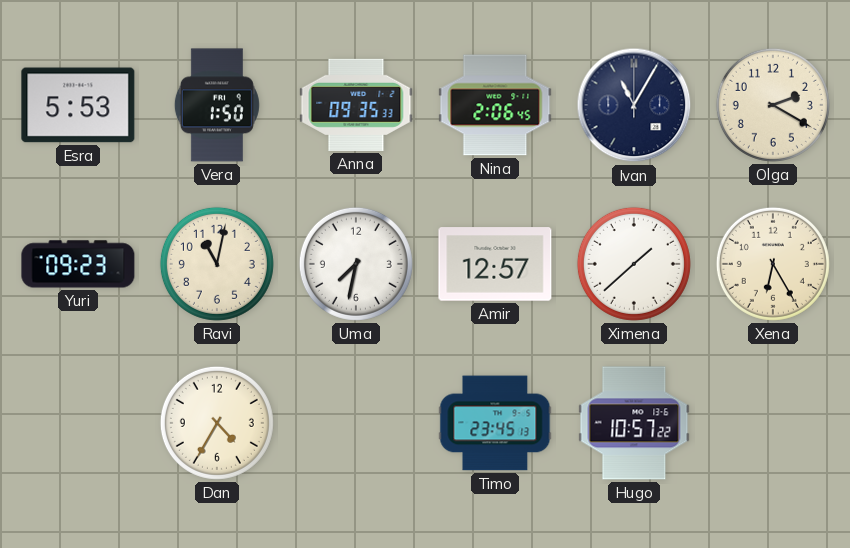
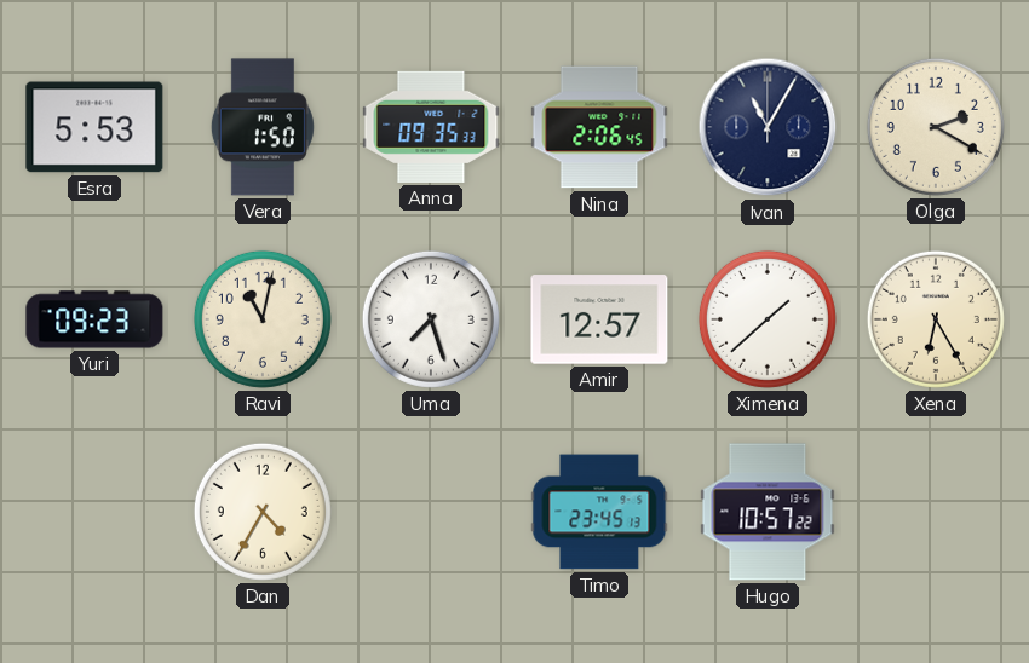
Uma: 7:32 -> 7:27
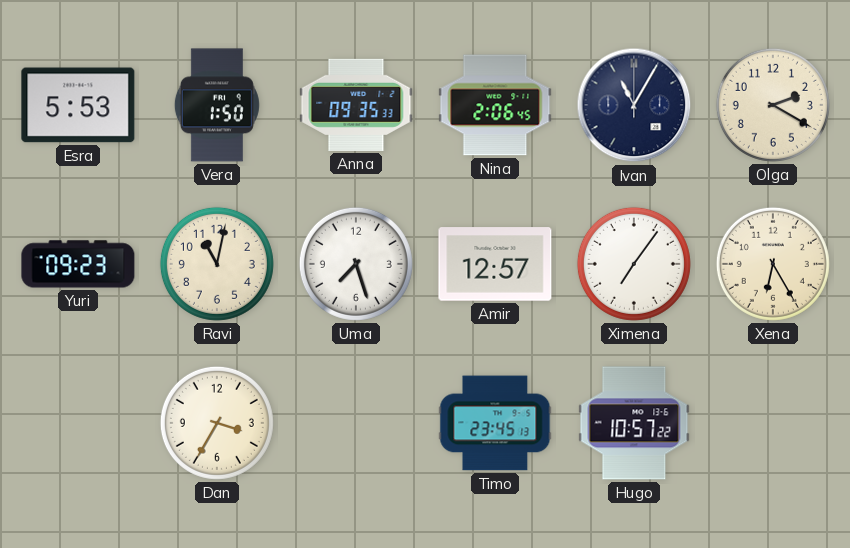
Ximena: 1:38 -> 7:06
Dan: 4:35 -> 3:35
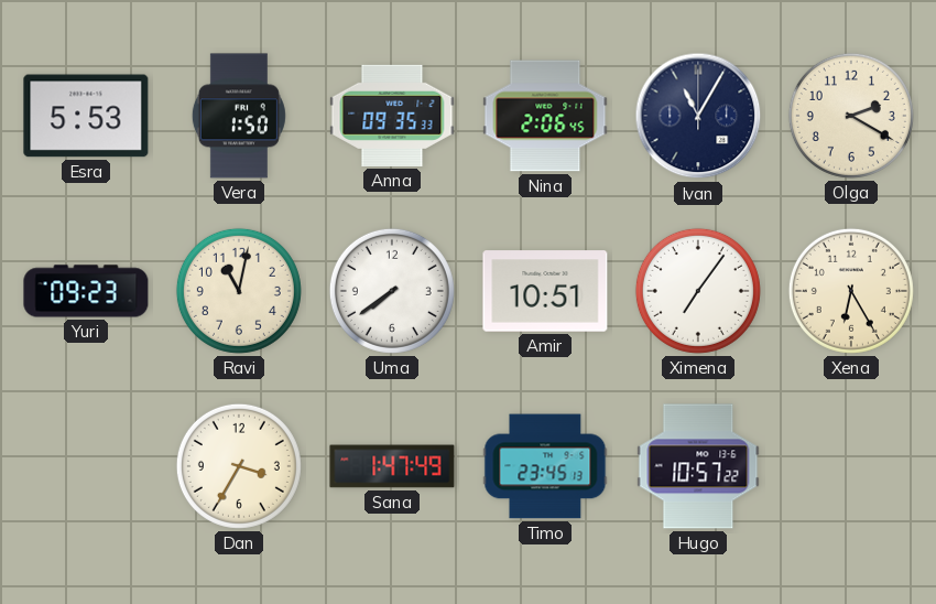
Uma: 7:27 -> 7:39
Amir: 12:57 -> 10:51
Sana: none -> 1:47
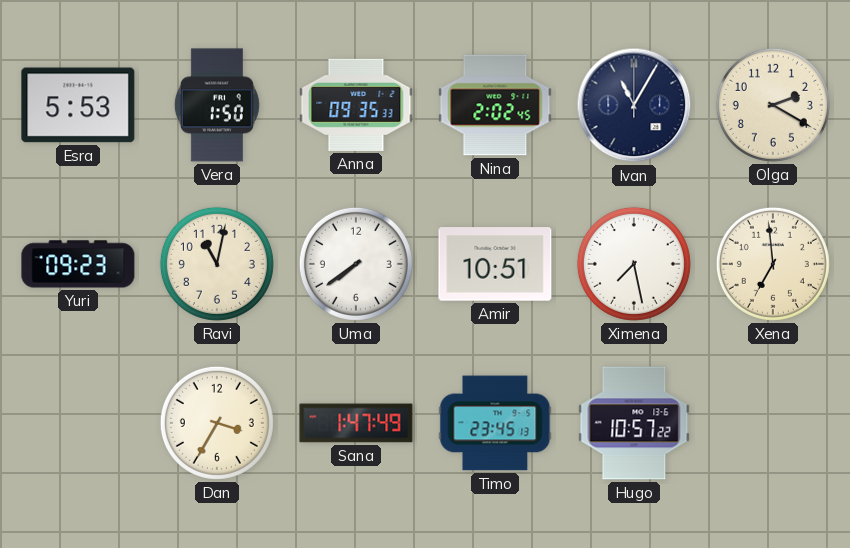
Nina: 2:06 -> 2:02
Ximena: 7:06 -> 7:28
Xena: 6:25 -> 6:59
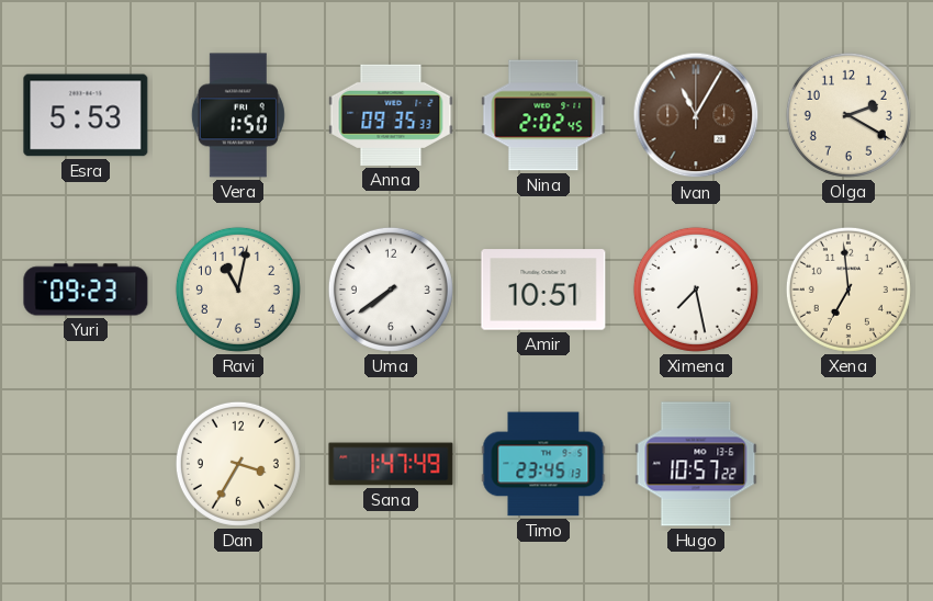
Ivan dial: navy -> brown
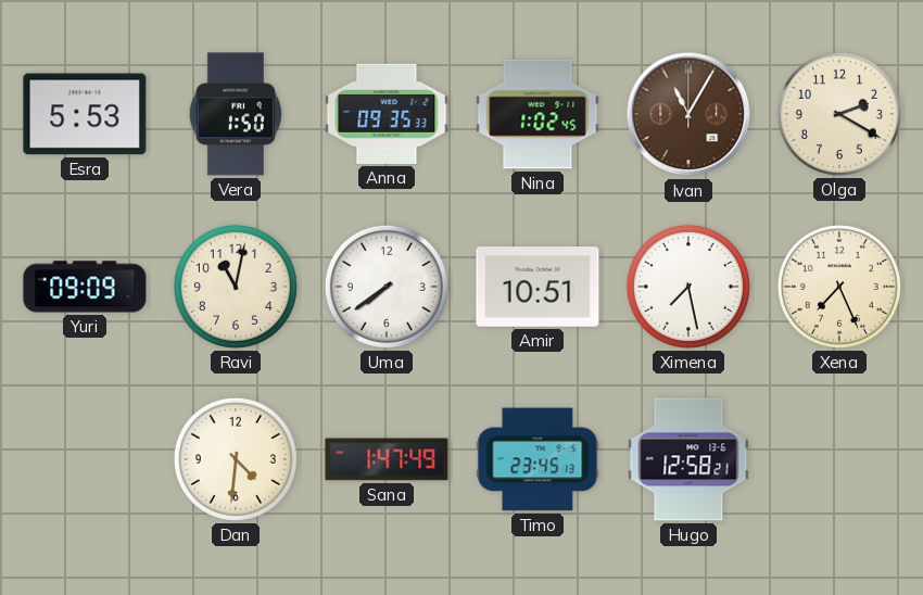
Nina: 2:02 -> 1:02
Yuri: 09:23 -> 09:09
Xena: 6:59 -> 7:26
Dan: 3:35 -> 4:31
Hugo: 10:57 -> 12:58
